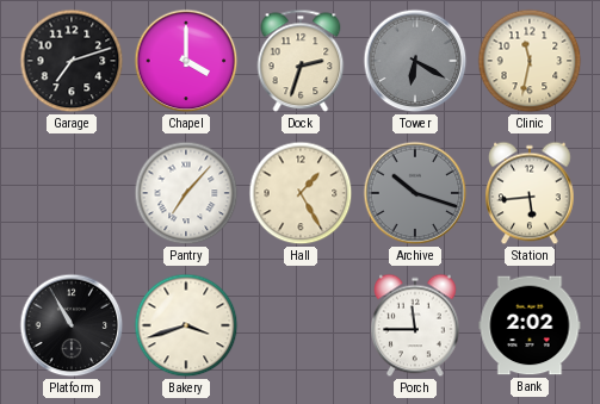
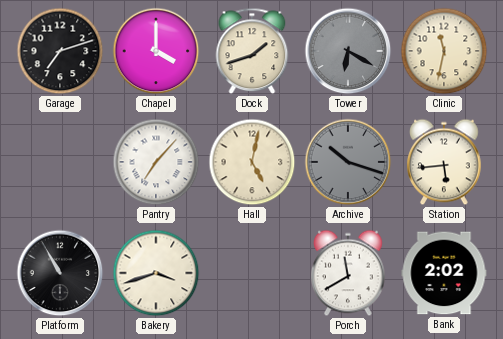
Dock: 2:33 -> 1:42
Hall: 1:25 -> 5:02
Porch: 11:45 -> 11:40
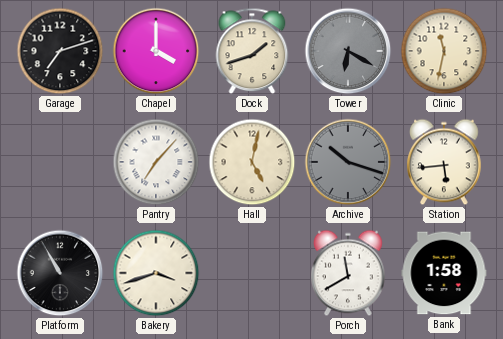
Bank: 2:02 -> 1:58
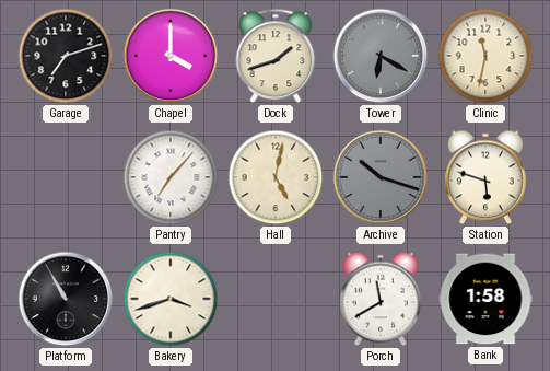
Station: 5:44 -> 5:48
